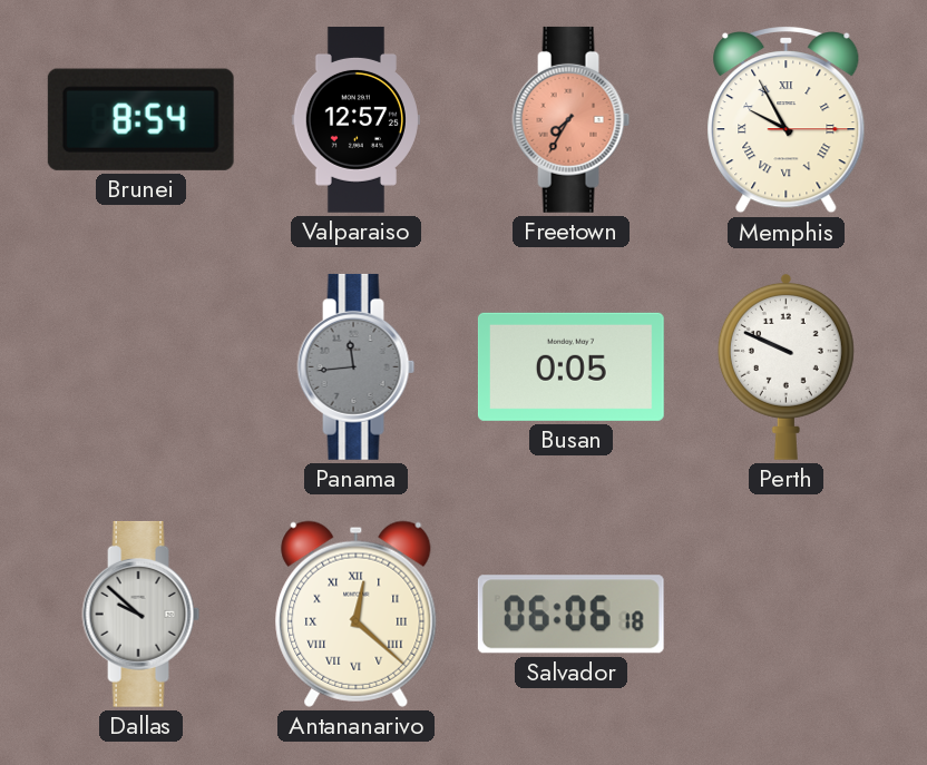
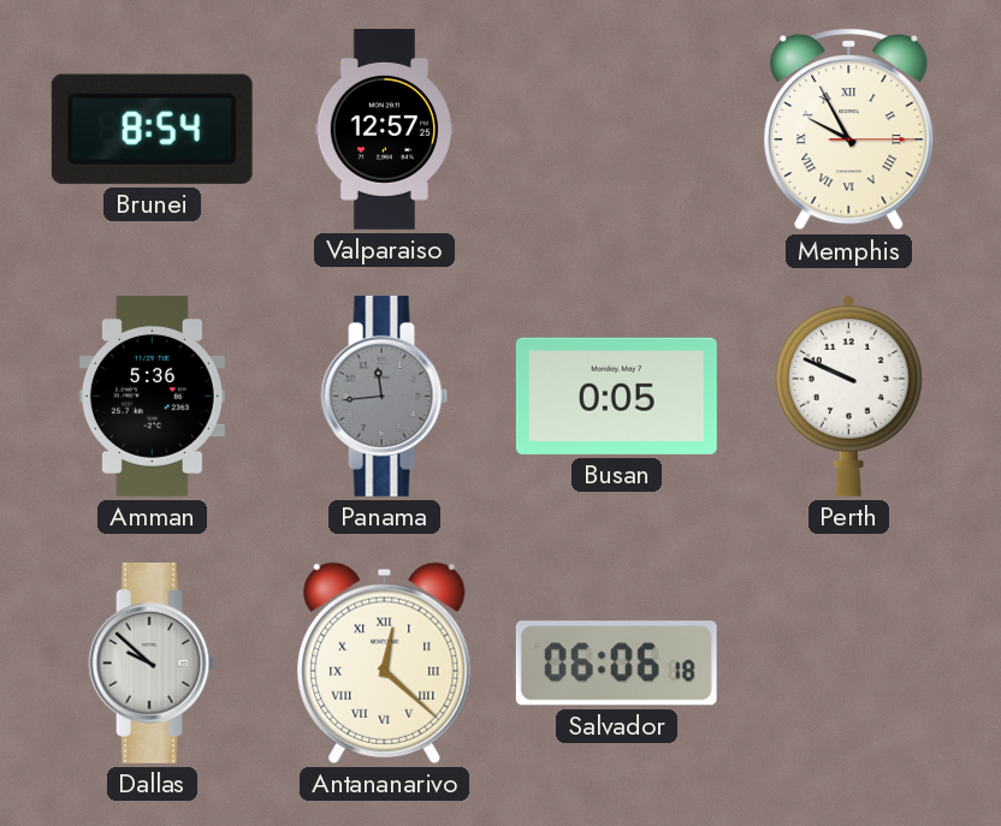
Freetown: 7:35 -> none
Amman: none -> 5:36
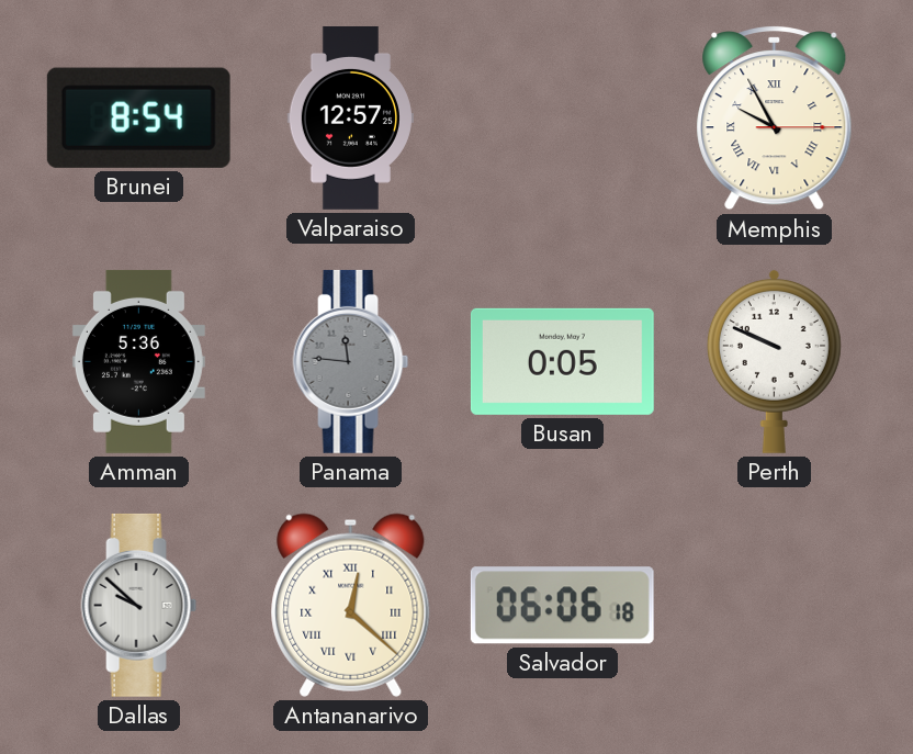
Panama: 11:44 -> 11:46
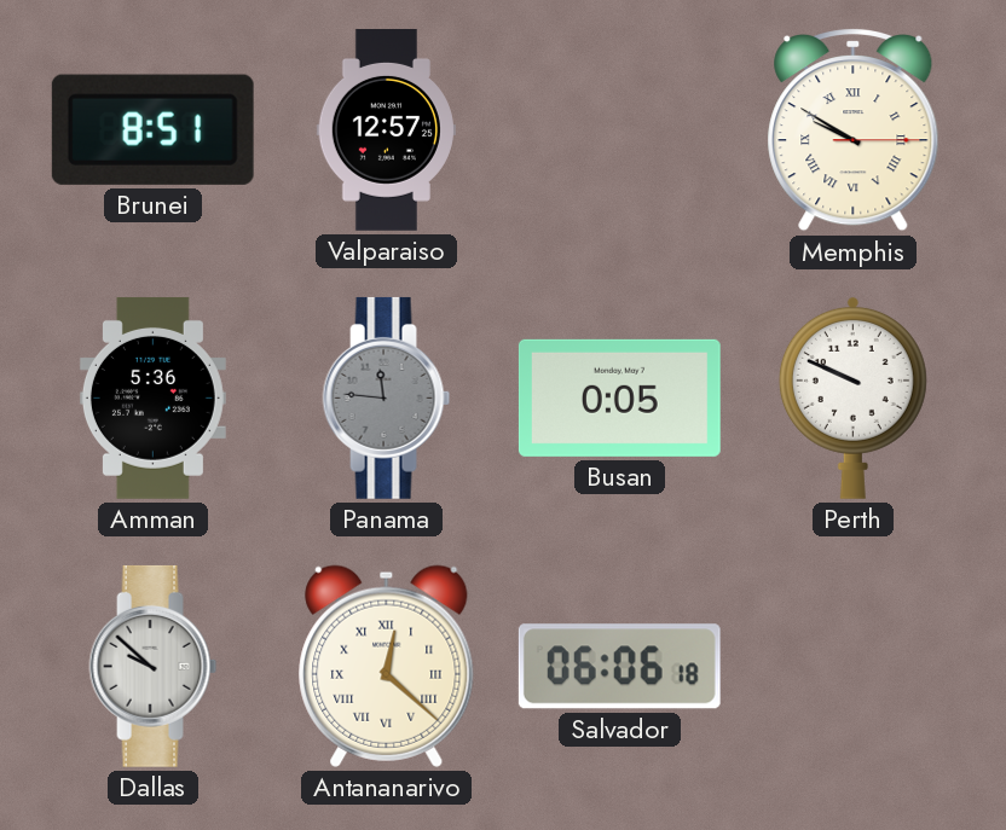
Brunei: 8:54 -> 8:51
Memphis: 9:55 -> 9:50
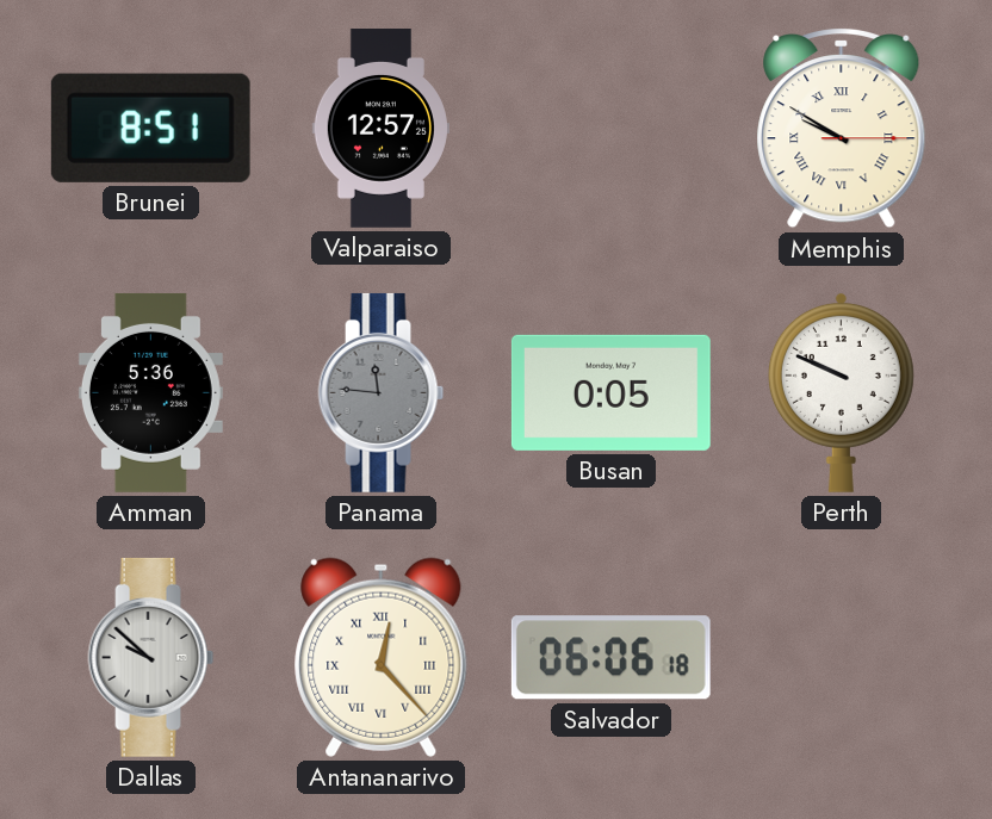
Antananarivo: 12:22 -> 12:23
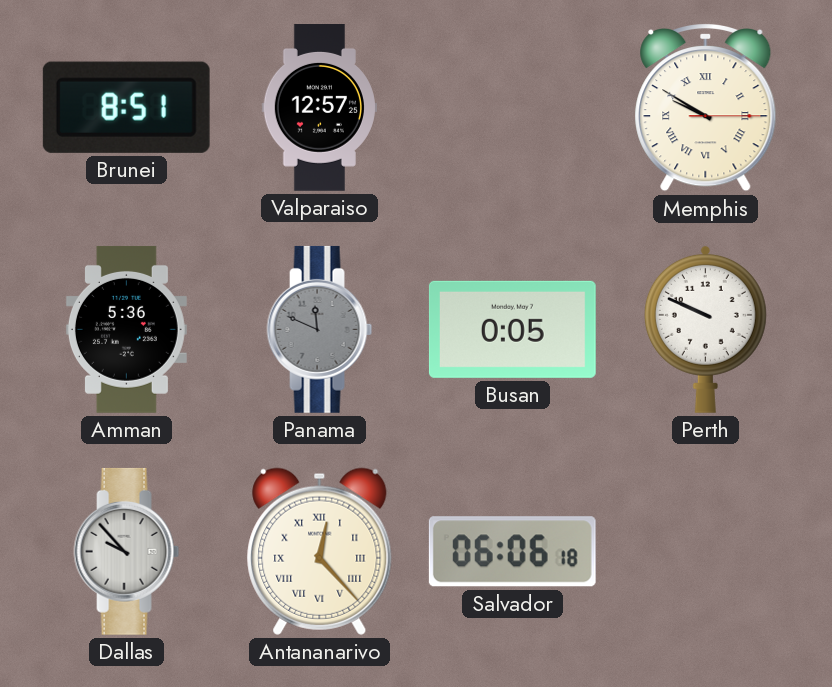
Panama: 11:46 -> 11:49
Dallas: 9:52 -> 9:53
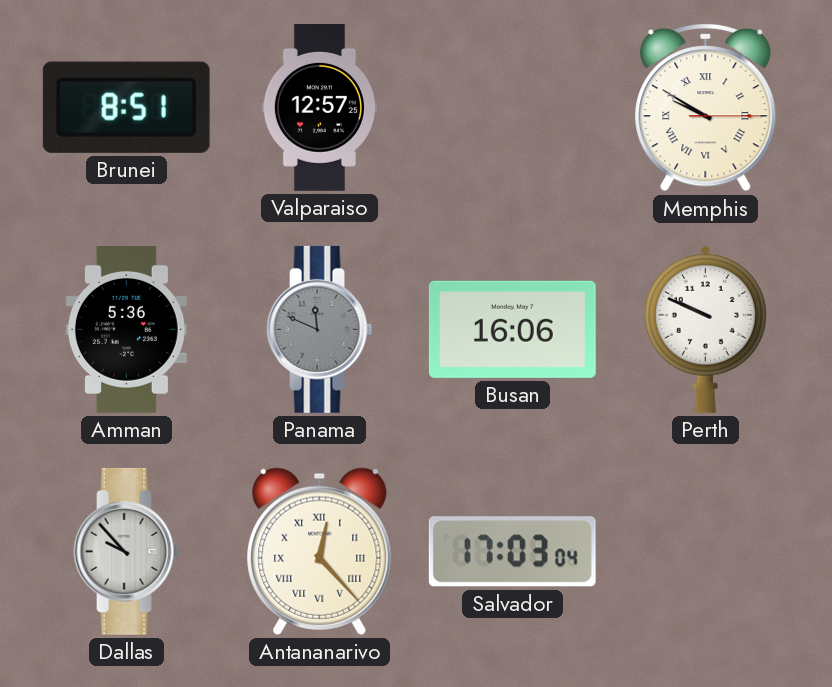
Busan: 0:05 -> 16:06
Salvador: 06:06 -> 17:03
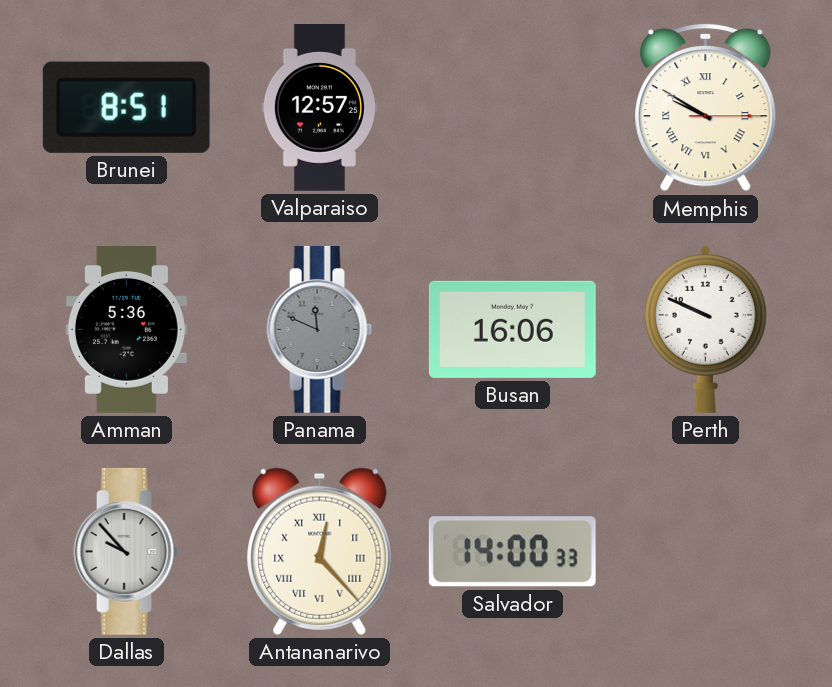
Salvador: 17:03 -> 14:00
